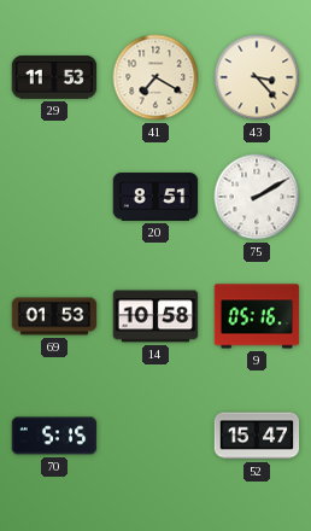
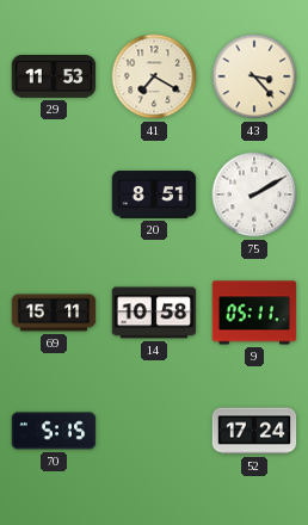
69: 01:53 -> 15:11
9: 05:16 -> 05:11
52: 15:47 -> 17:24
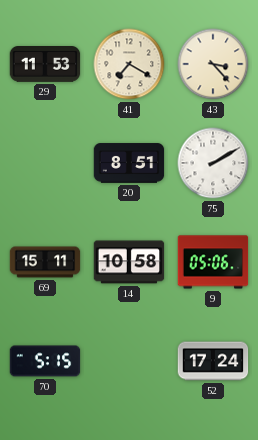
9: 05:11 -> 05:06
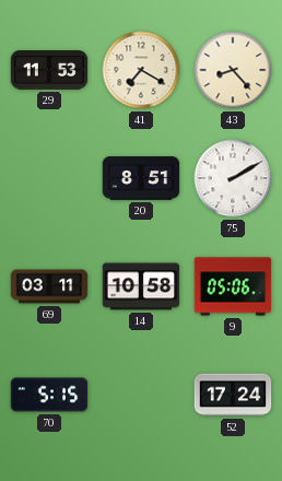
43: 3:23 -> 8:23
69: 15:11 -> 03:11
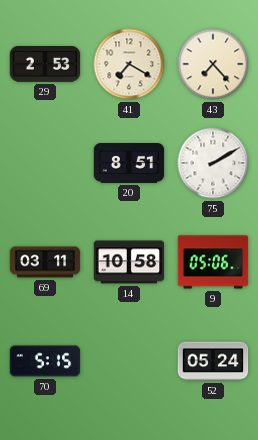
29: 11:53 -> 2:53
43: 8:23 -> 7:23
52: 17:24 -> 05:24
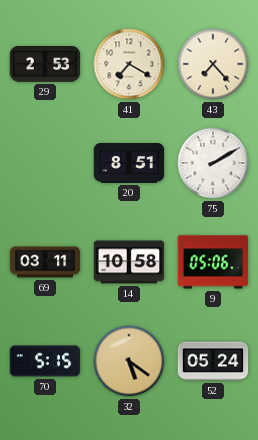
32: none -> 5:21
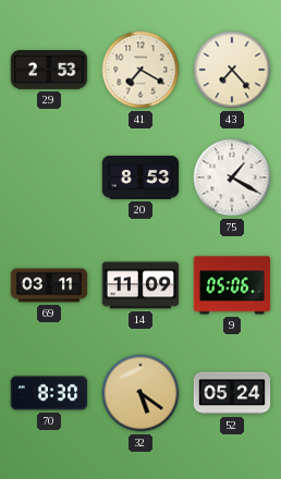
20: 8:51 -> 8:53
75: 2:10 -> 1:20
14: 10:58 -> 11:09
70: 5:15 -> 8:30
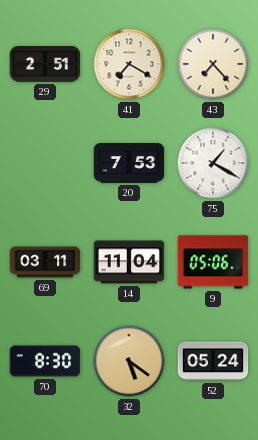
29: 2:53 -> 2:51
20: 8:53 -> 7:53
14: 11:09 -> 11:04
